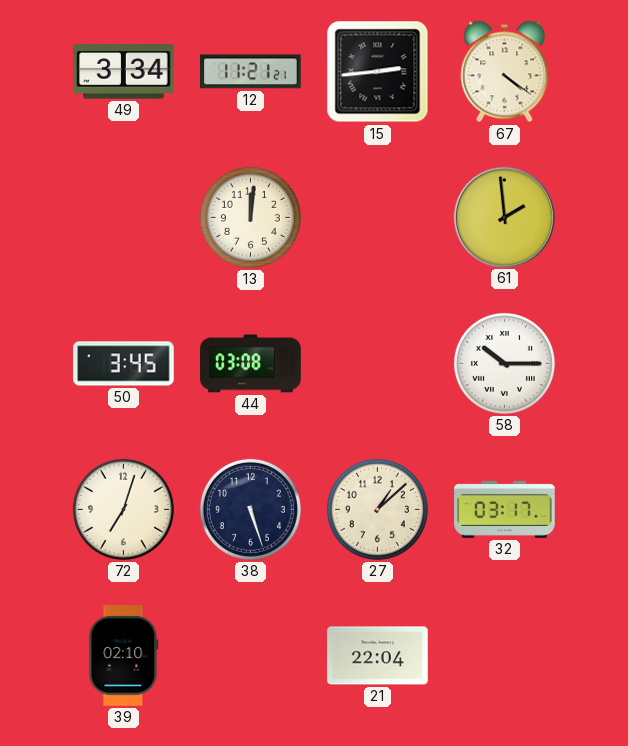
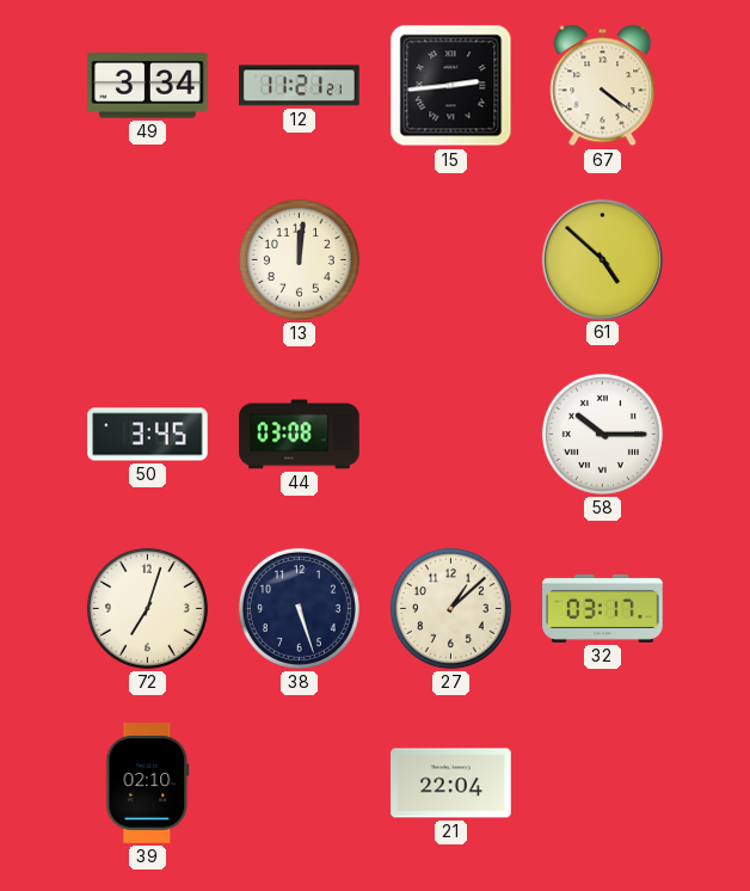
61: 1:59 -> 4:52
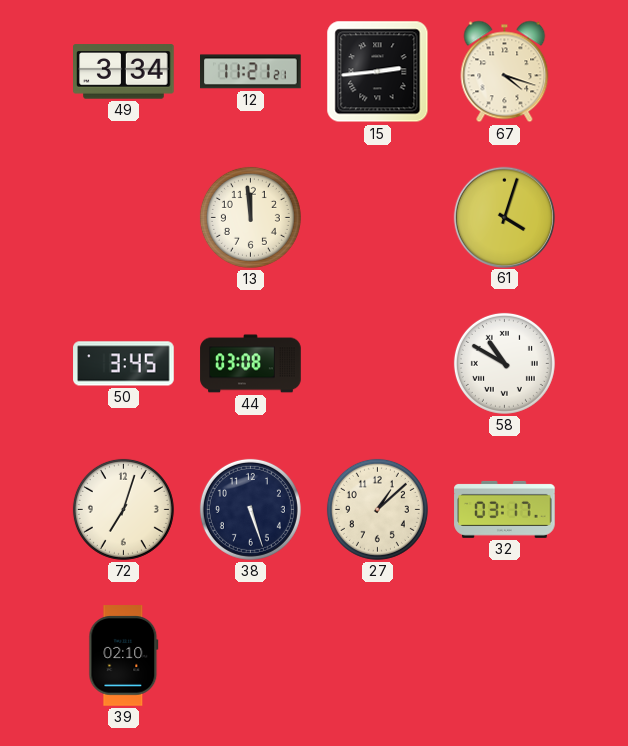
67: 4:21 -> 4:18
13: 12:01 -> 11:59
61: 4:52 -> 4:03
58: 10:15 -> 10:50
21: 22:04 -> none
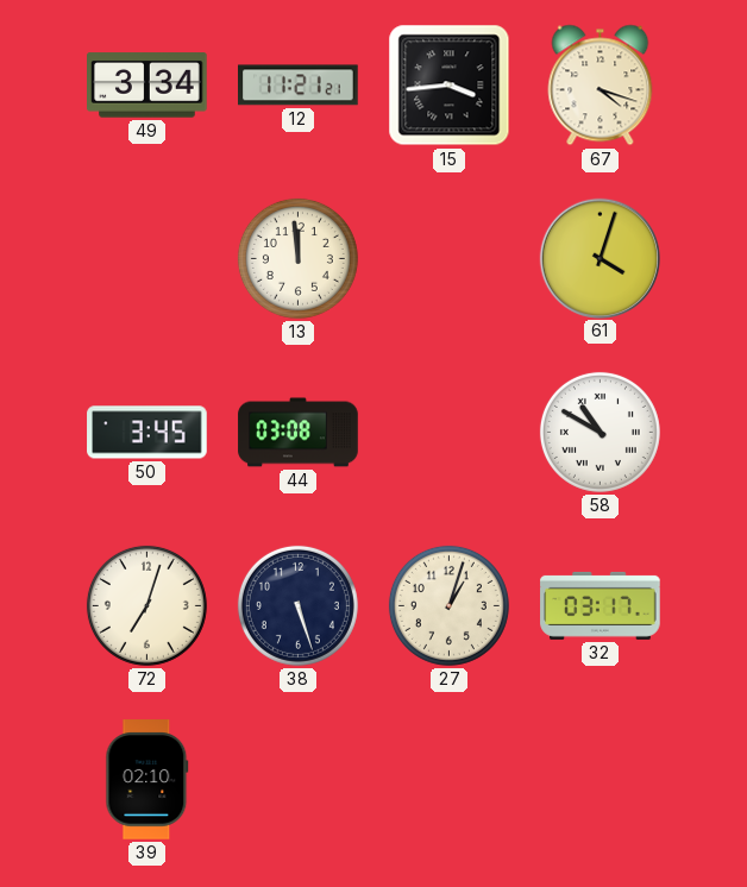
15: 2:44 -> 3:44
27: 1:08 -> 1:03
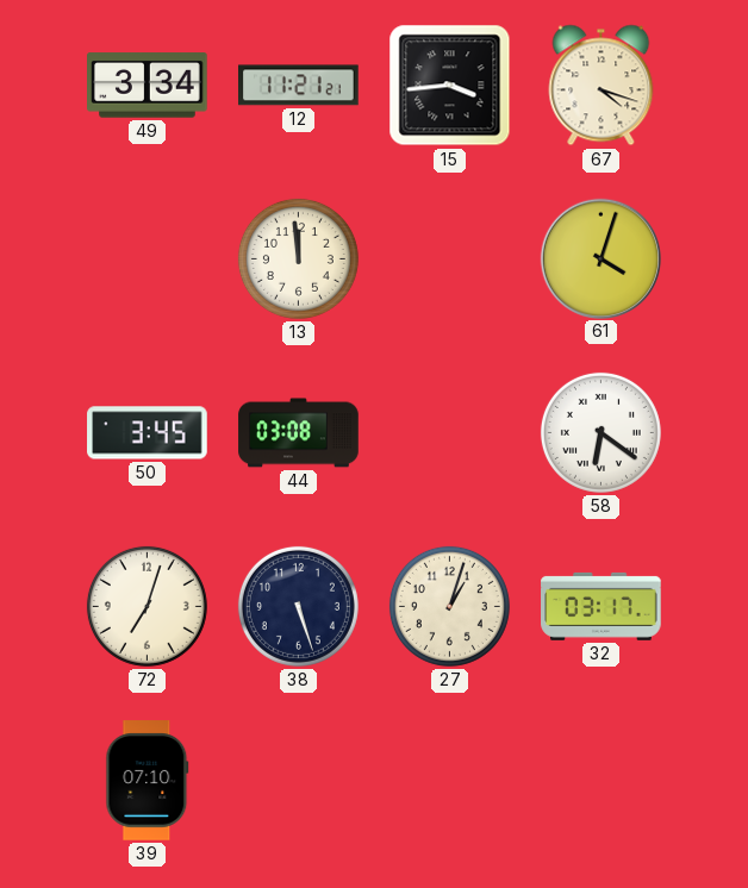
58: 10:50 -> 6:21
39: 02:10 -> 07:10
